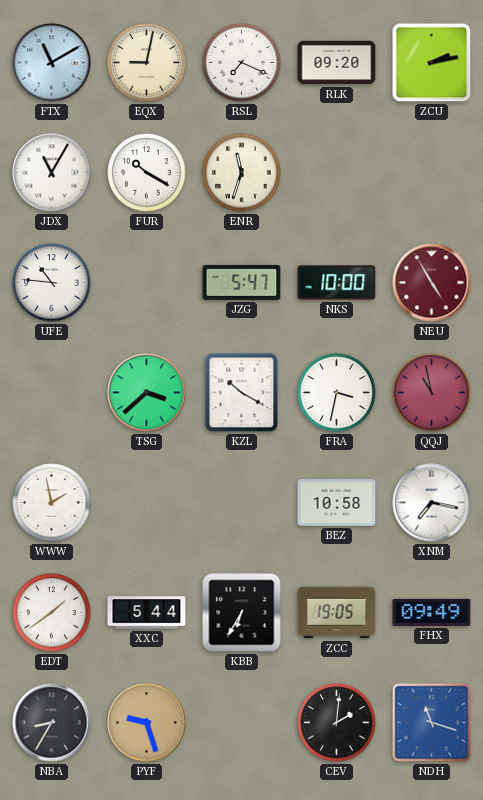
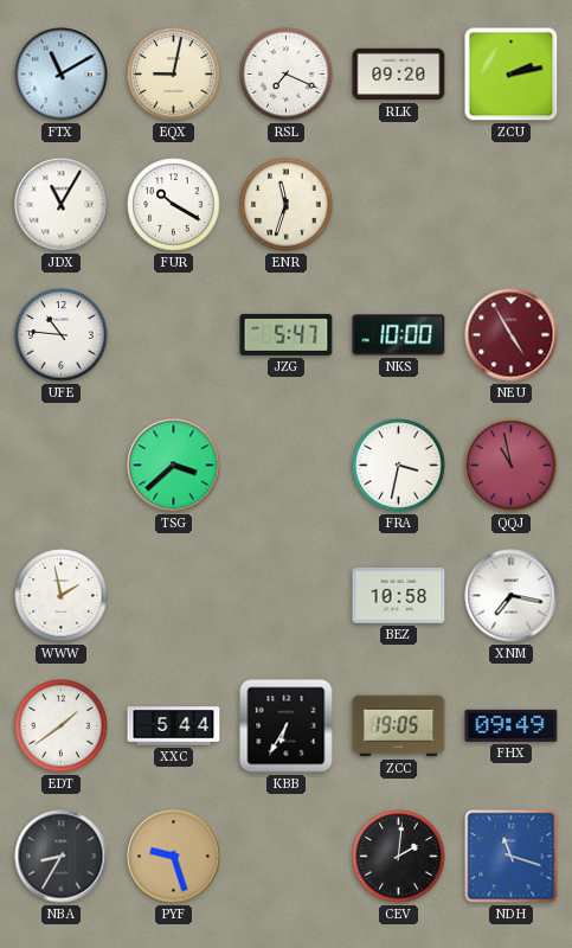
KZL: 10:20 -> none
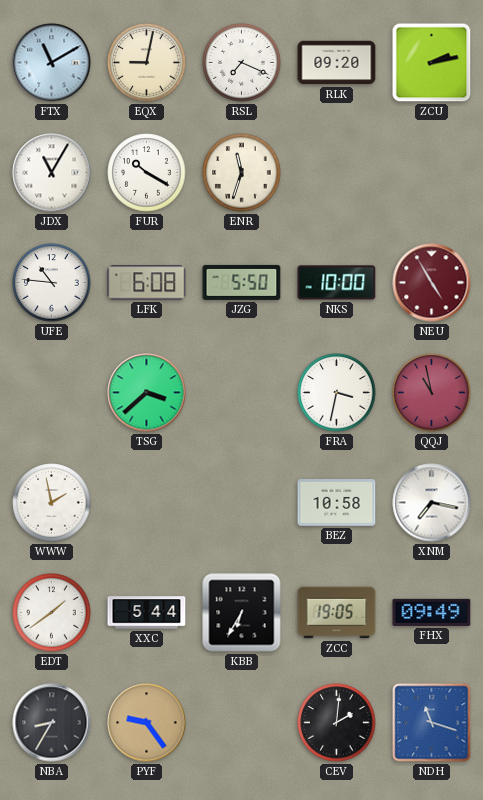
LFK: none -> 6:08
JZG: 5:47 -> 5:50
PYF: 9:27 -> 9:24
